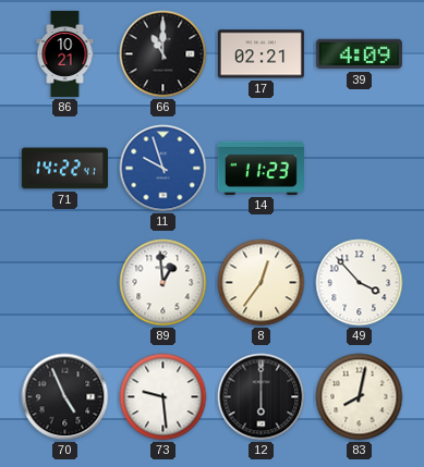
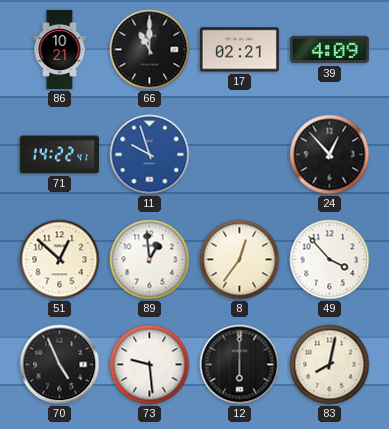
14: 11:23 -> none
24: none -> 12:53
51: none -> 12:52
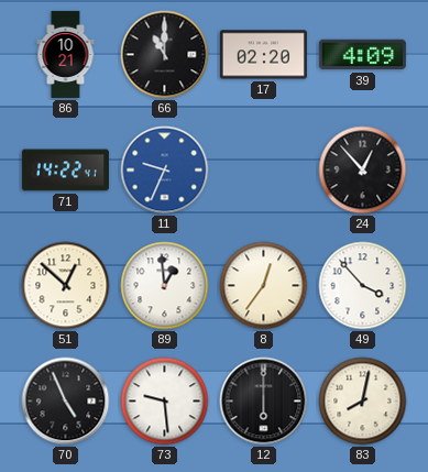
17: 02:21 -> 02:20
11: 9:57 -> 9:34
